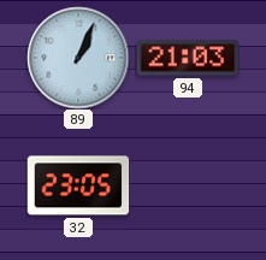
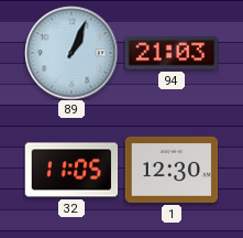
32: 23:05 -> 11:05
1: none -> 12:30
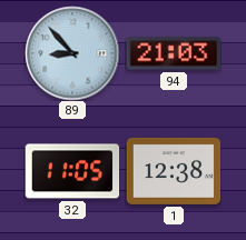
89: 1:04 -> 8:53
1: 12:30 -> 12:38
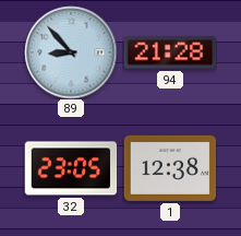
94: 21:03 -> 21:28
32: 11:05 -> 23:05
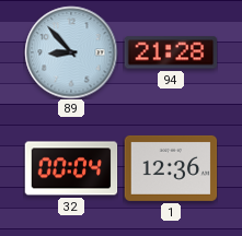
32: 23:05 -> 00:04
1: 12:38 -> 12:36
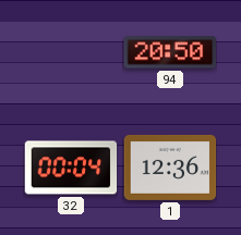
89: 8:53 -> none
94: 21:28 -> 20:50
